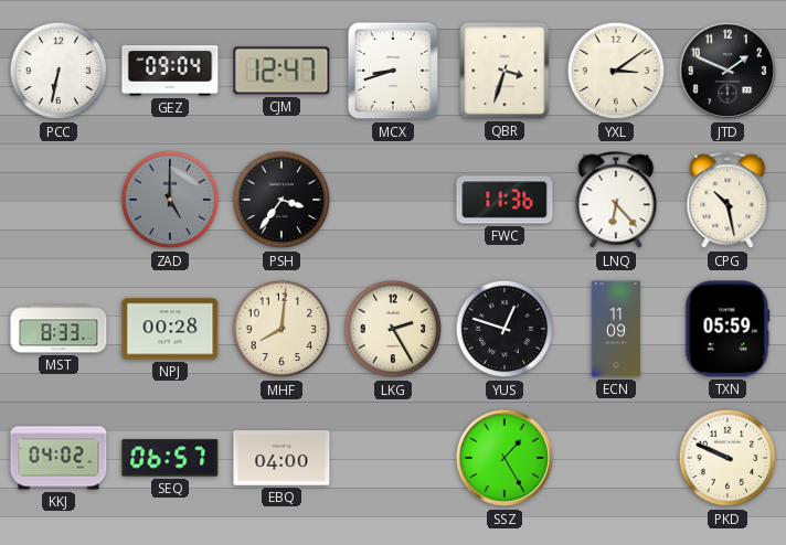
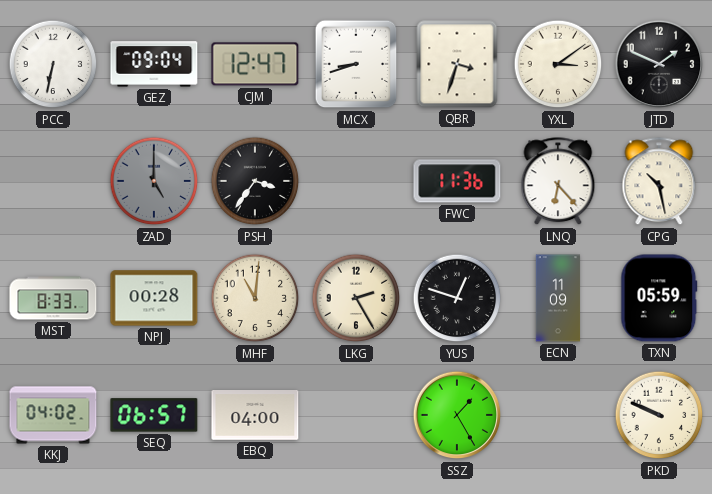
MHF: 8:01 -> 11:01
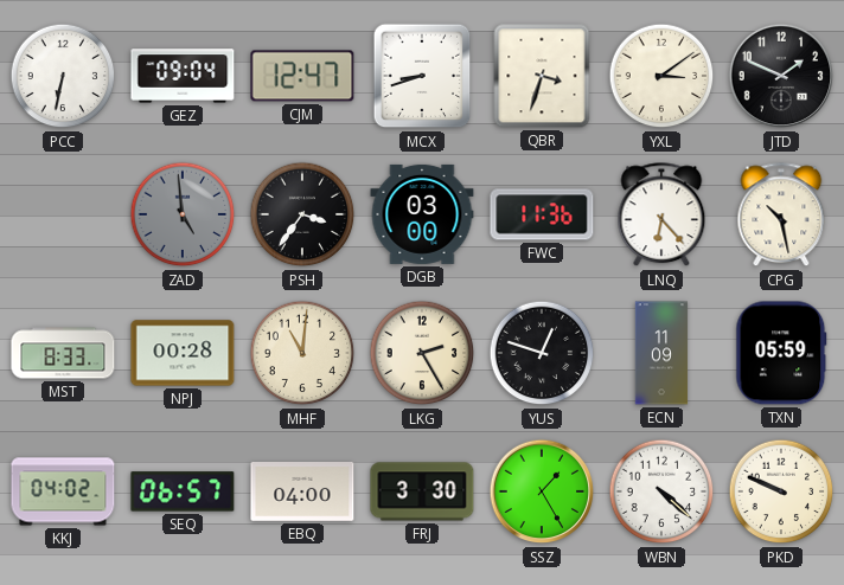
ZAD: 5:00 -> 4:59
DGB: none -> 03:00
FRJ: none -> 3:30
WBN: none -> 4:22
